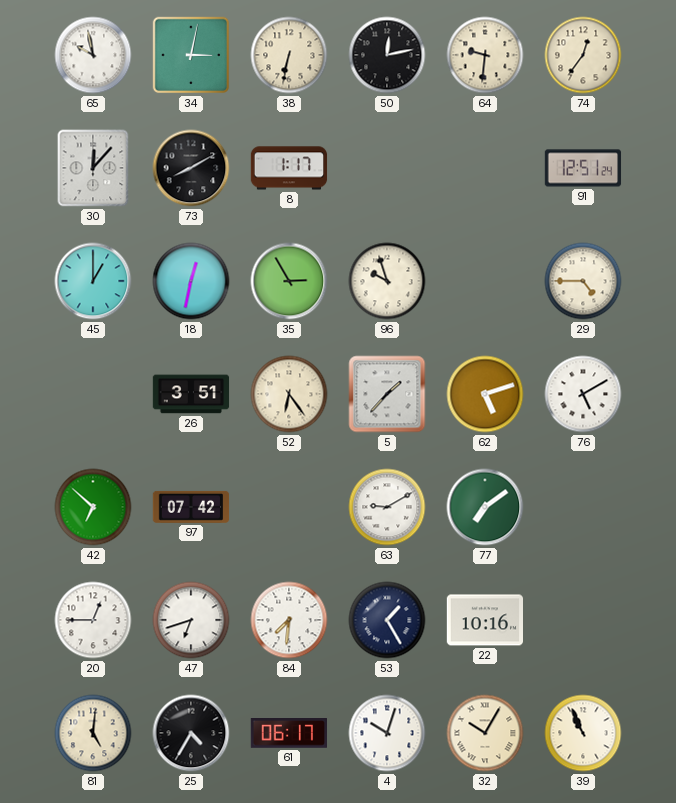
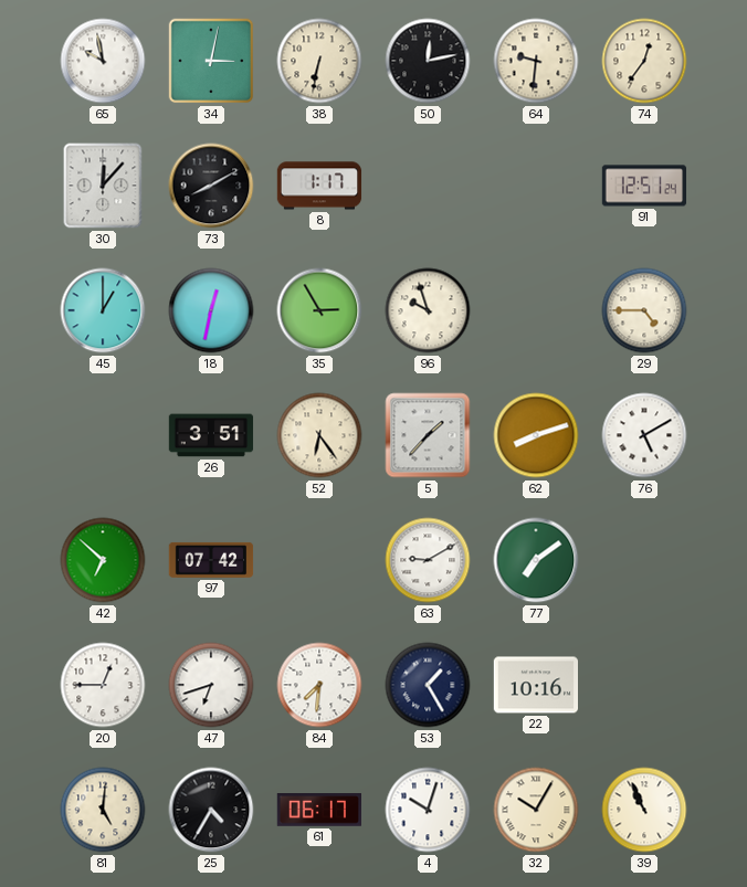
62: 5:12 -> 8:12
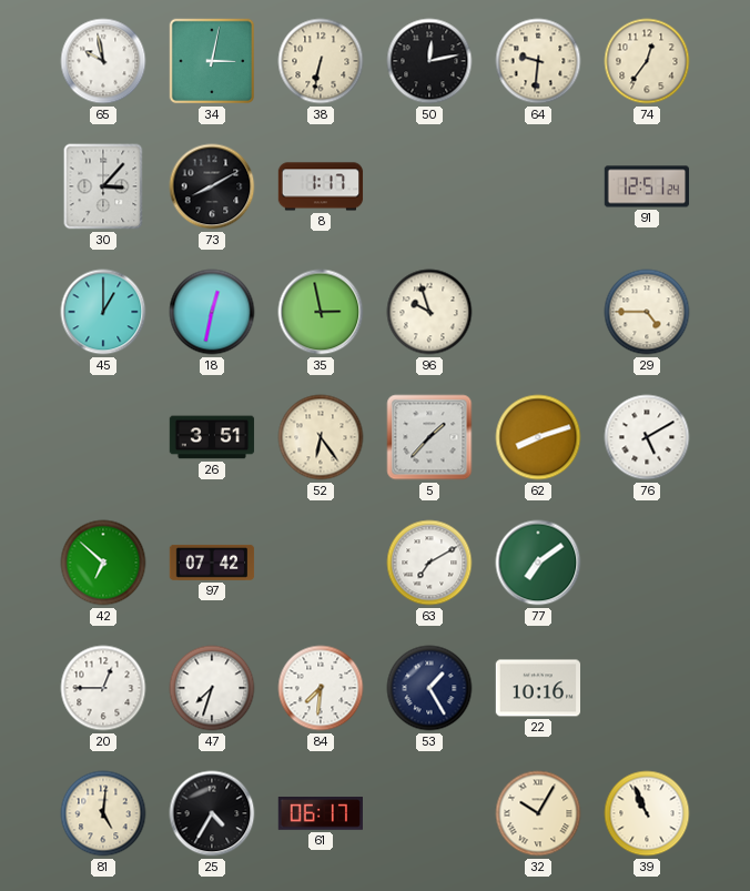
30: 12:07 -> 3:07
35: 2:55 -> 2:58
63: 9:10 -> 7:10
47: 6:42 -> 7:33
4: 10:03 -> none
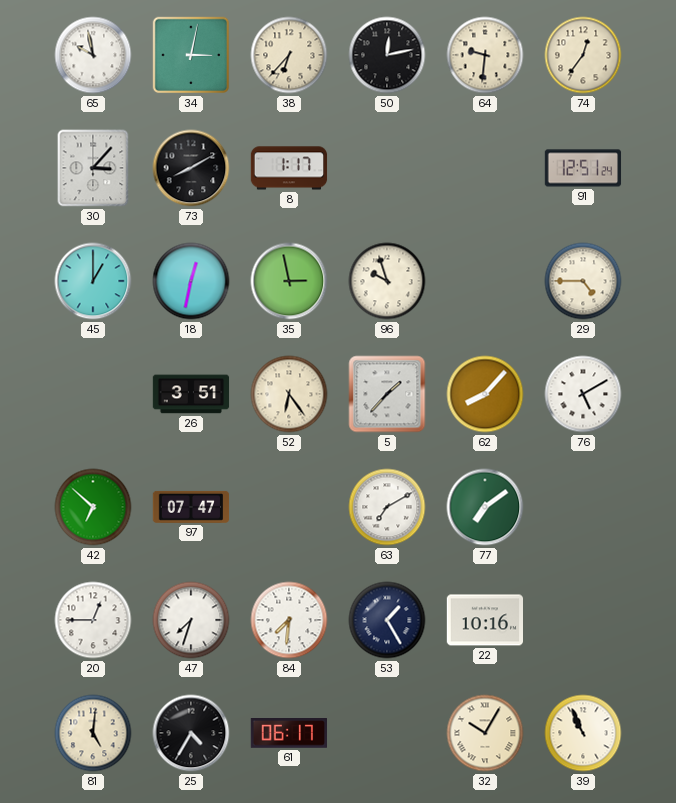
38: 6:32 -> 6:37
62: 8:12 -> 8:07
97: 07:42 -> 07:47
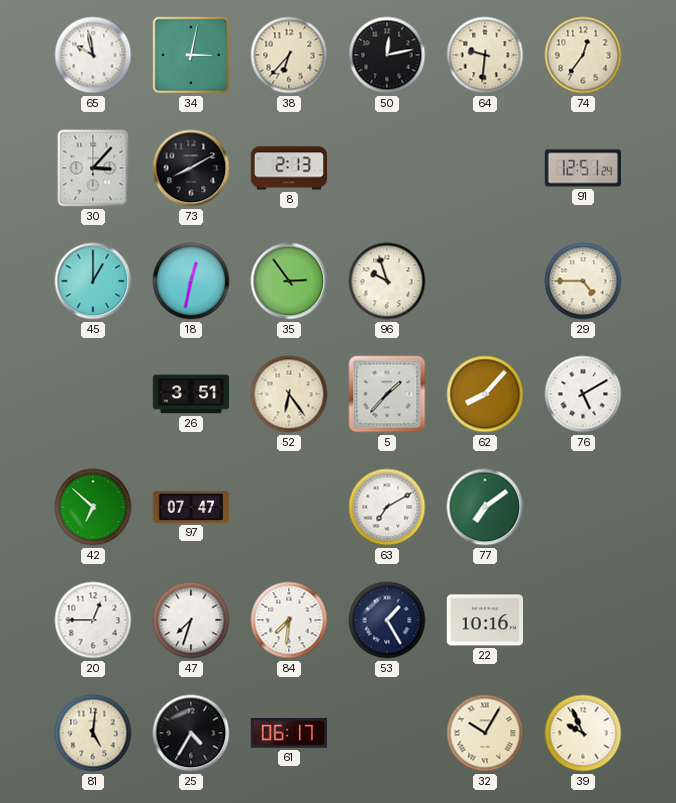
8: 1:17 -> 2:13
35: 2:58 -> 2:54
39: 10:56 -> 9:56
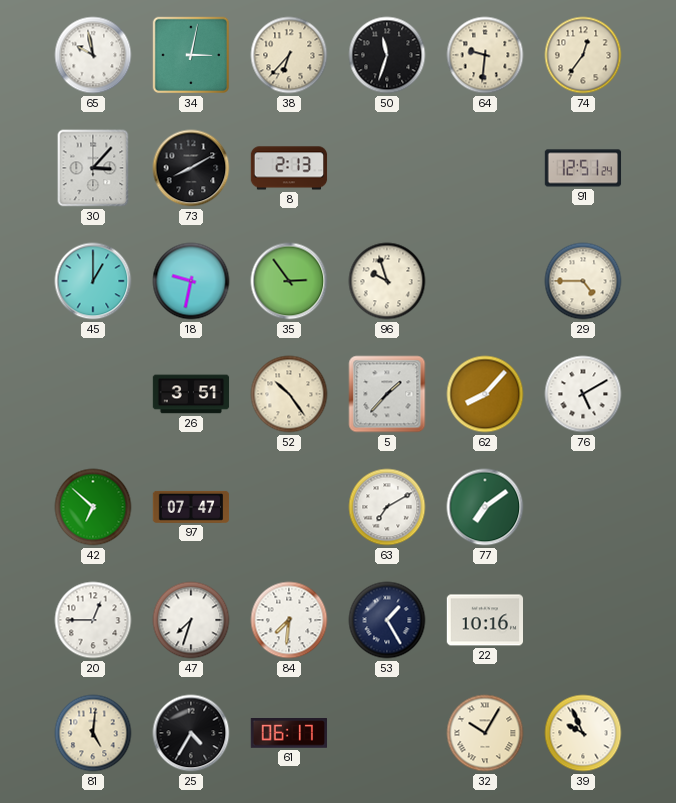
50: 12:13 -> 11:33
18: 12:32 -> 9:32
52: 6:24 -> 10:24
